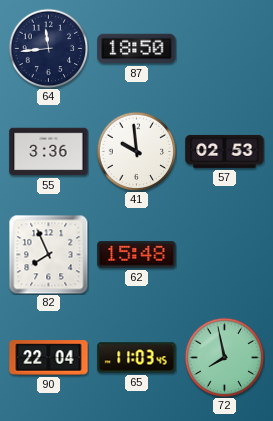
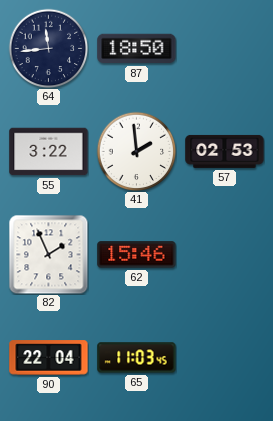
55: 3:36 -> 3:22
41: 9:59 -> 1:59
82: 7:56 -> 1:56
62: 15:48 -> 15:46
72: 7:58 -> none
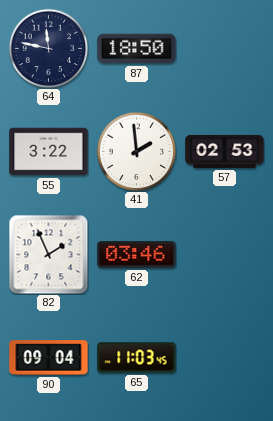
64: 11:44 -> 11:47
62: 15:46 -> 03:46
90: 22:04 -> 09:04
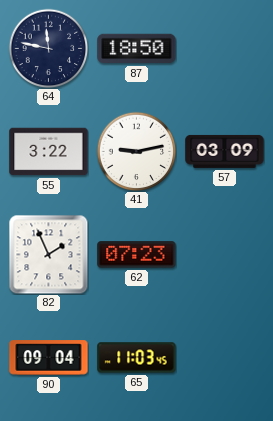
41: 1:59 -> 9:13
57: 02:53 -> 03:09
62: 03:46 -> 07:23
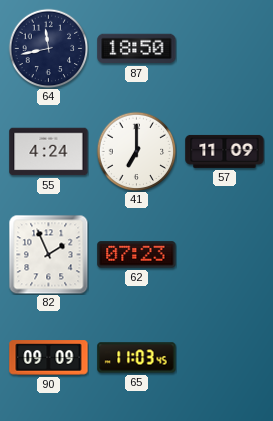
64: 11:47 -> 11:43
55: 3:22 -> 4:24
41: 9:13 -> 7:00
57: 03:09 -> 11:09
90: 09:04 -> 09:09
